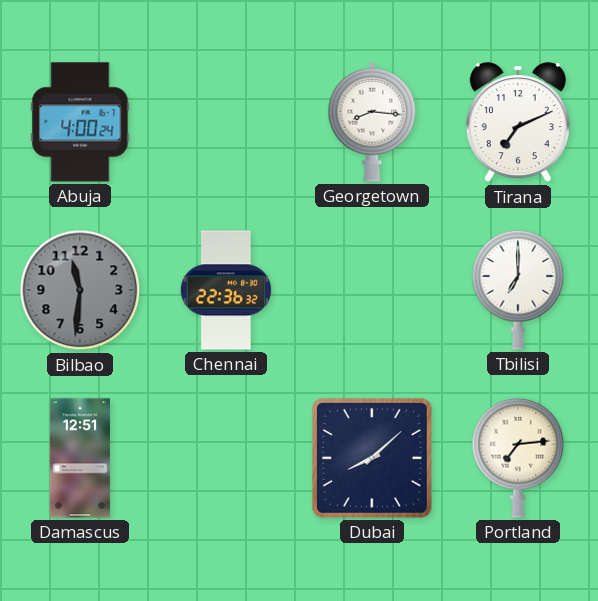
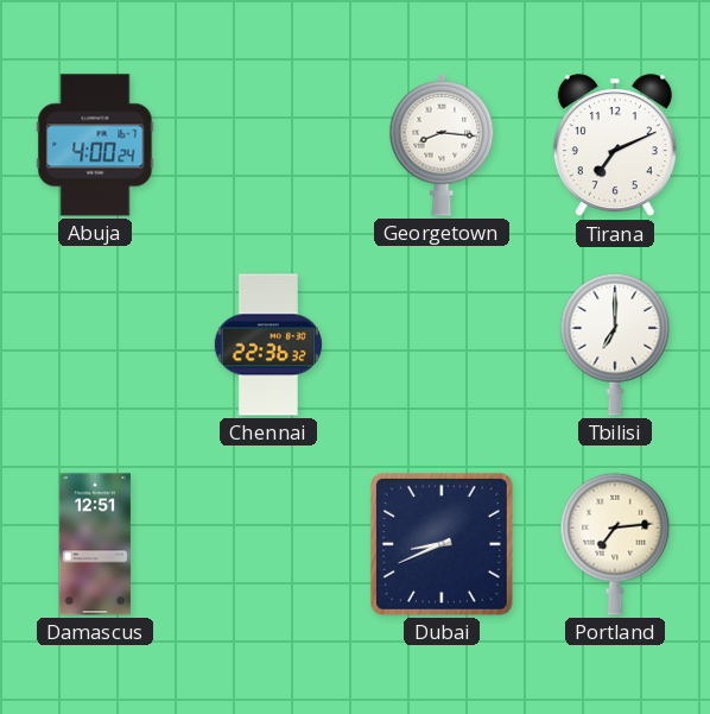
Bilbao: 11:31 -> none
Dubai: 8:08 -> 8:41
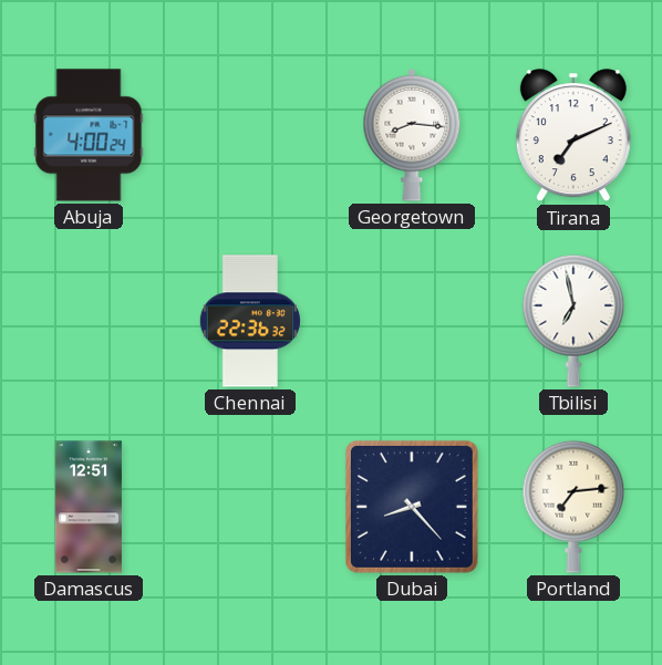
Tbilisi: 7:00 -> 6:58
Dubai: 8:41 -> 8:23
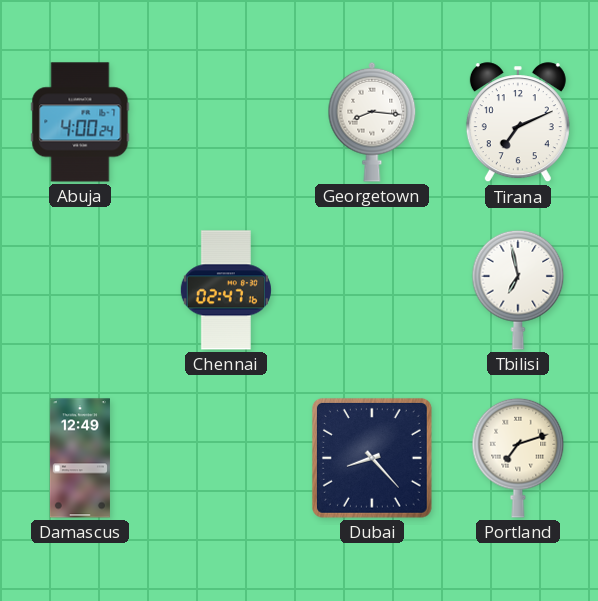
Chennai: 22:36 -> 02:47
Damascus: 12:51 -> 12:49
Portland: 7:14 -> 7:12
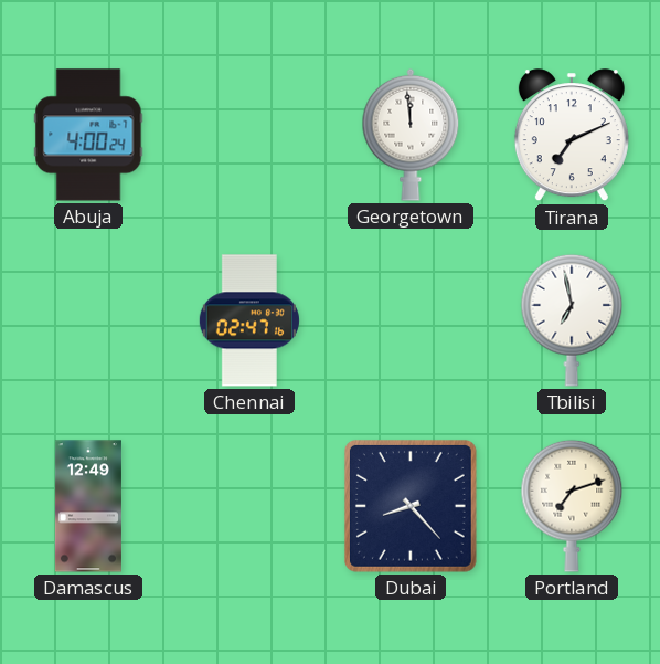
Georgetown: 8:16 -> 11:59
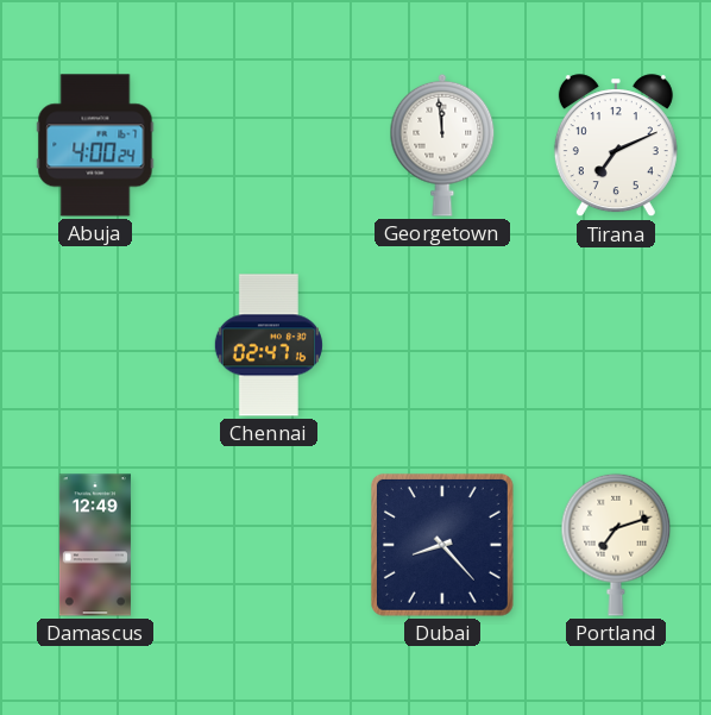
Tbilisi: 6:58 -> none
